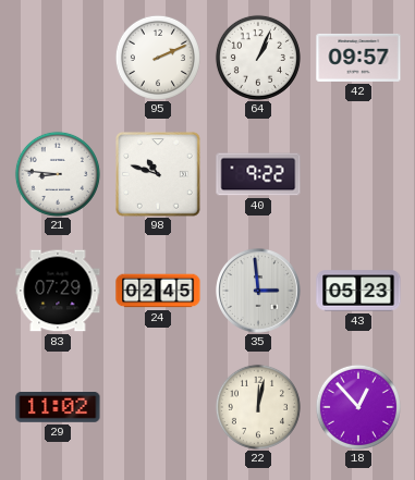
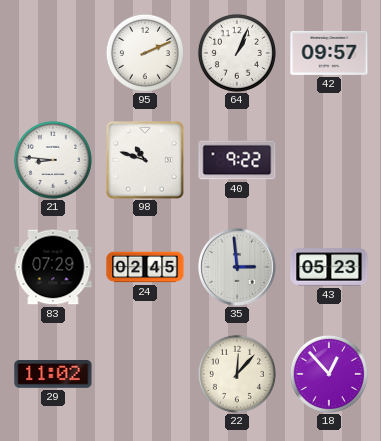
22: 12:02 -> 12:07
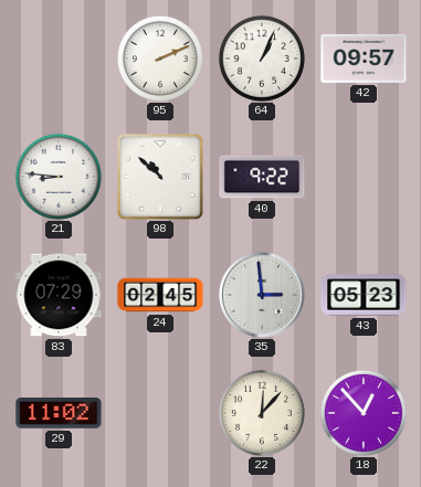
98: 10:48 -> 10:52
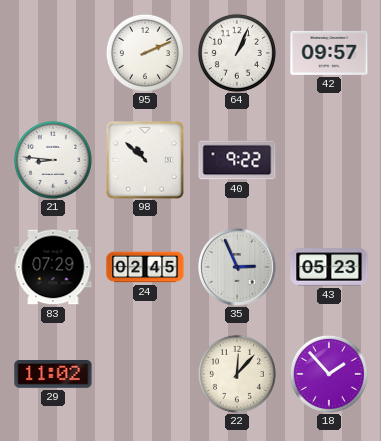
35: 2:59 -> 2:56
18: 12:53 -> 1:53
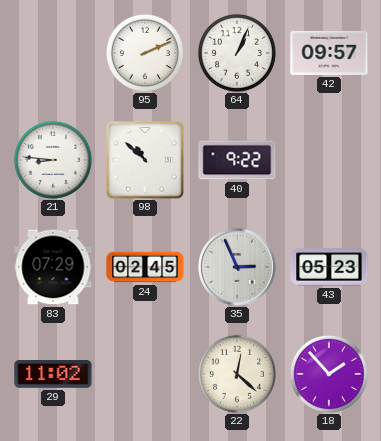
22: 12:07 -> 12:22
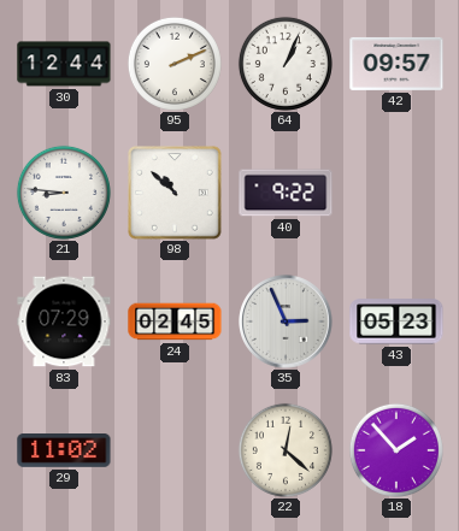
30: none -> 12:44
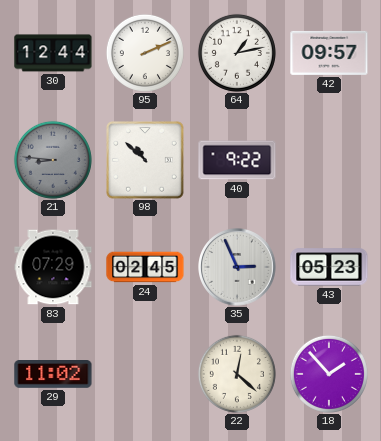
64: 1:04 -> 1:13
21 dial: white -> grey
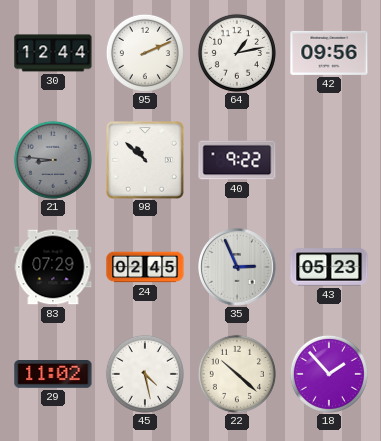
42: 09:57 -> 09:56
45: none -> 4:28
22: 12:22 -> 10:22
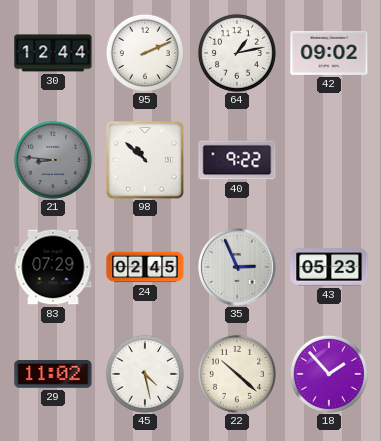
42: 09:56 -> 09:02
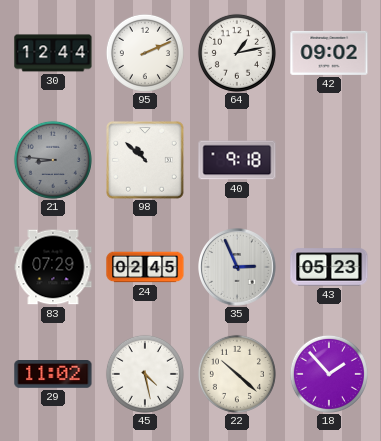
40: 9:22 -> 9:18
